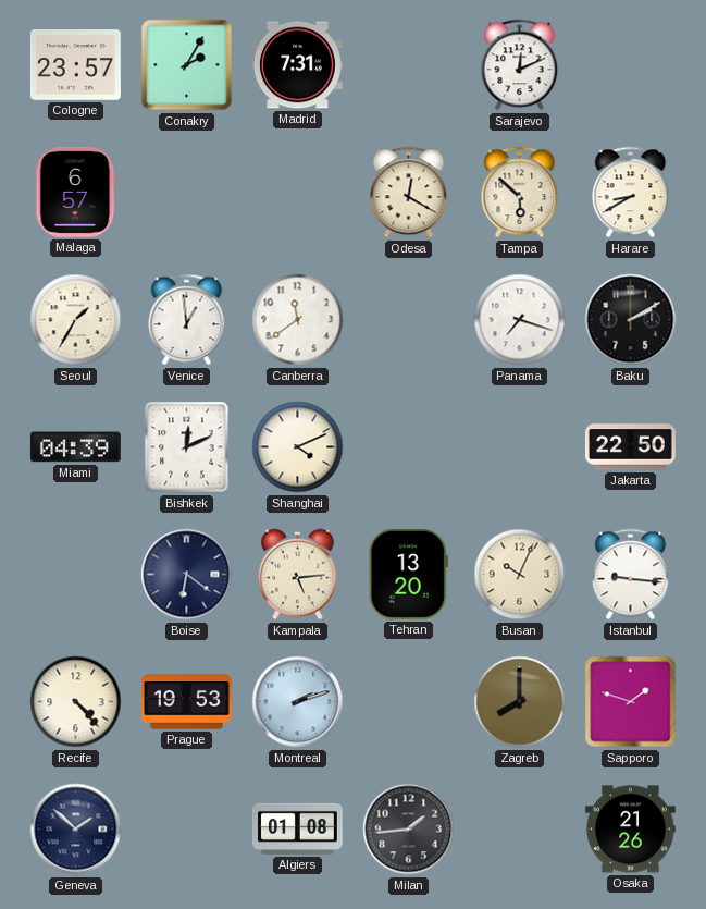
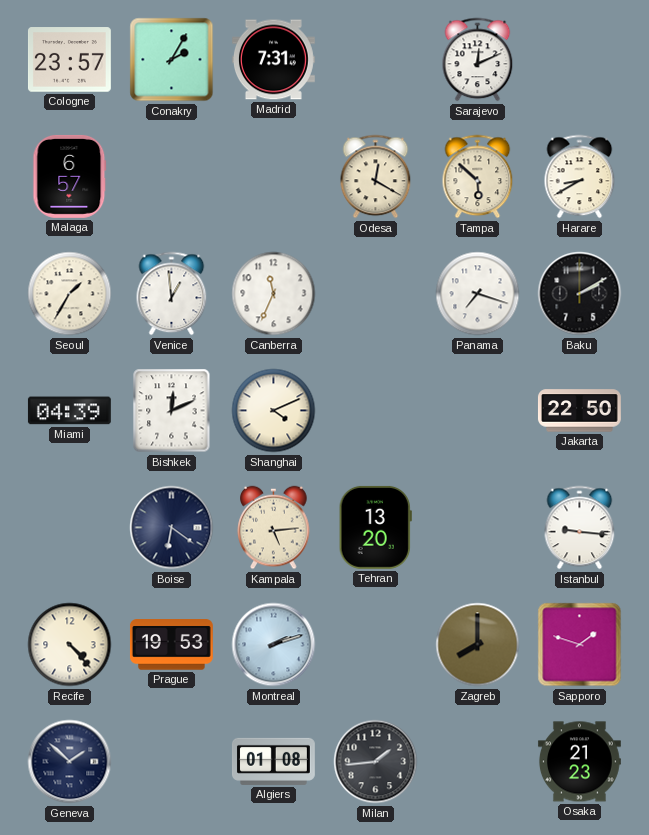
Canberra: 11:39 -> 11:34
Busan: 10:04 -> none
Osaka: 21:26 -> 21:23
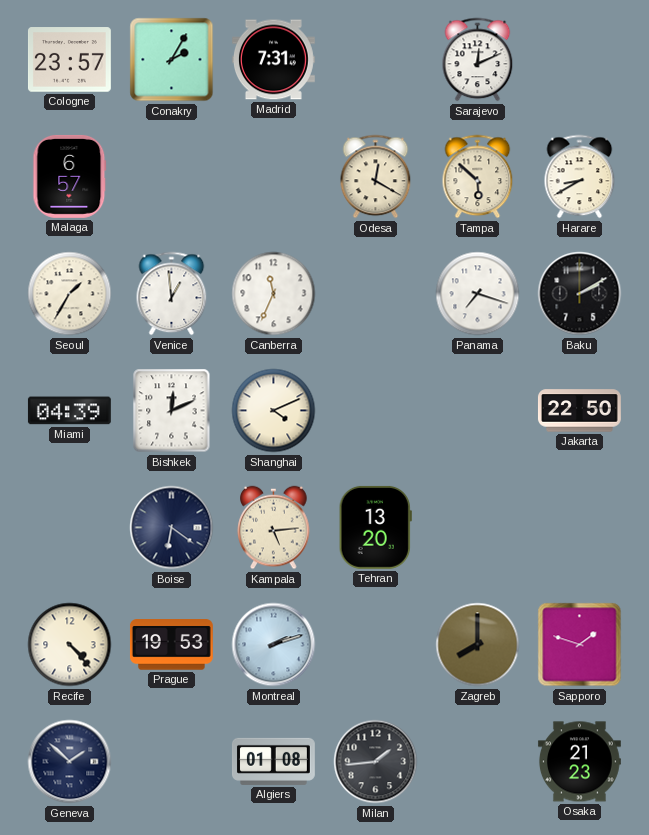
Istanbul: 9:16 -> none
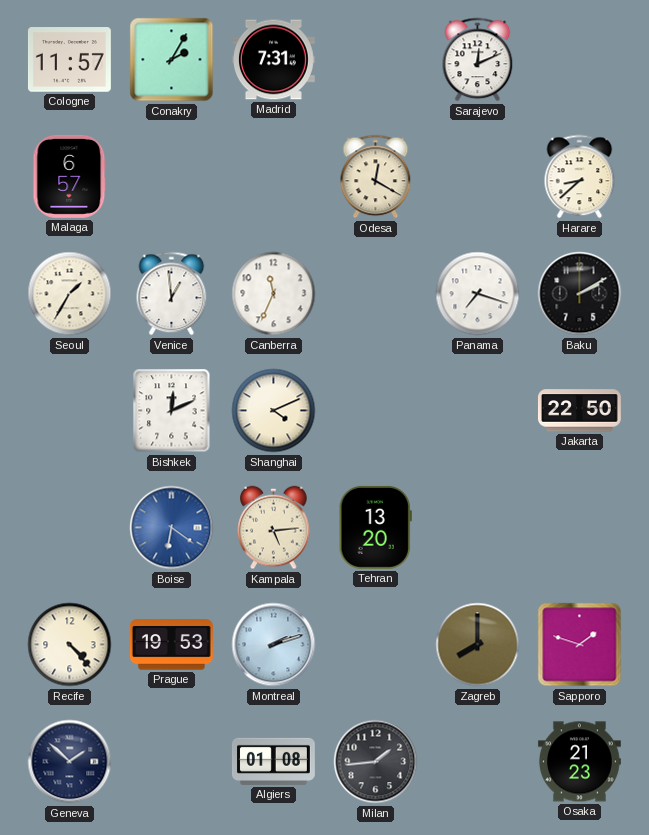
Cologne: 23:57 -> 11:57
Tampa: 5:52 -> none
Harare: 8:40 -> 8:38
Miami: 04:39 -> none
Boise dial: navy -> blue
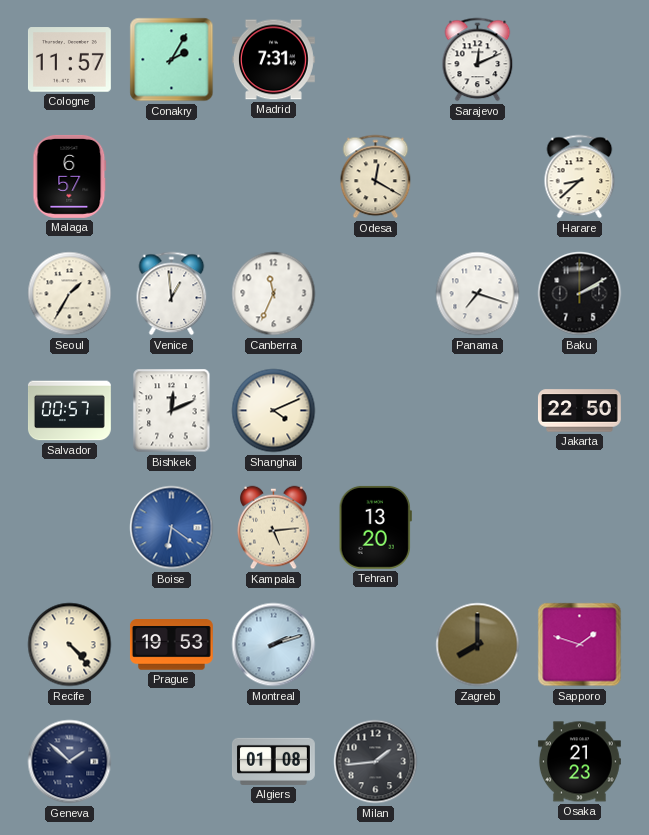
Salvador: none -> 00:57
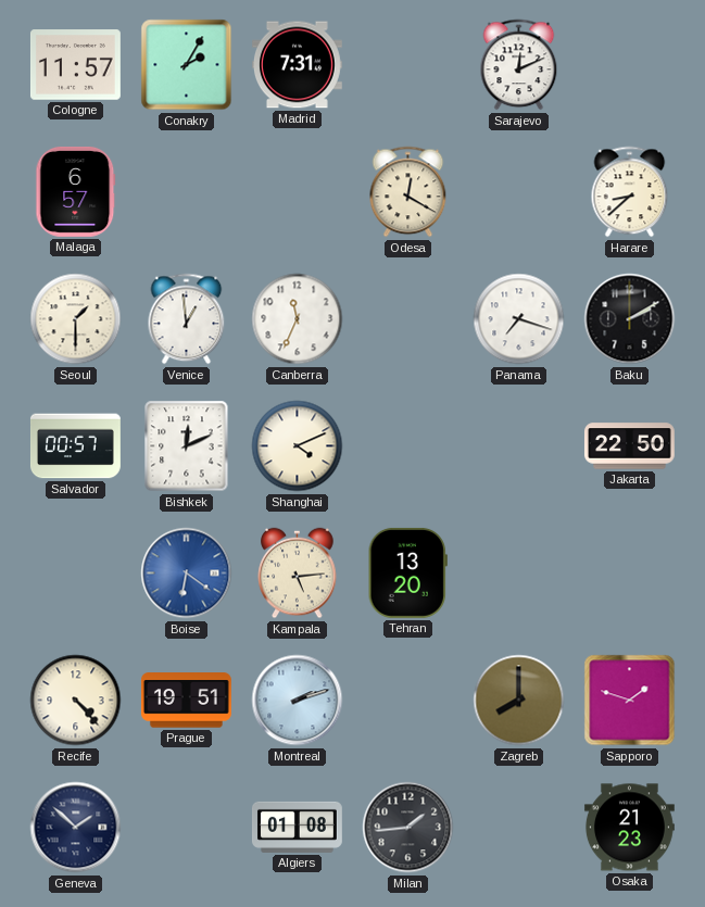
Seoul: 1:35 -> 1:30
Prague: 19:53 -> 19:51
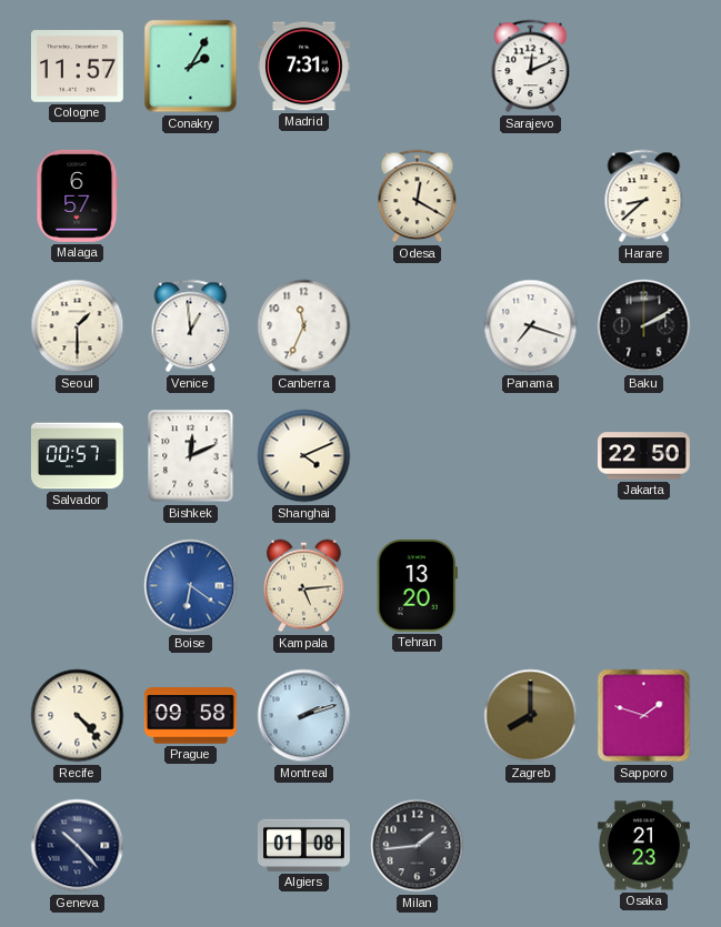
Prague: 19:51 -> 09:58
Geneva: 1:52 -> 10:23
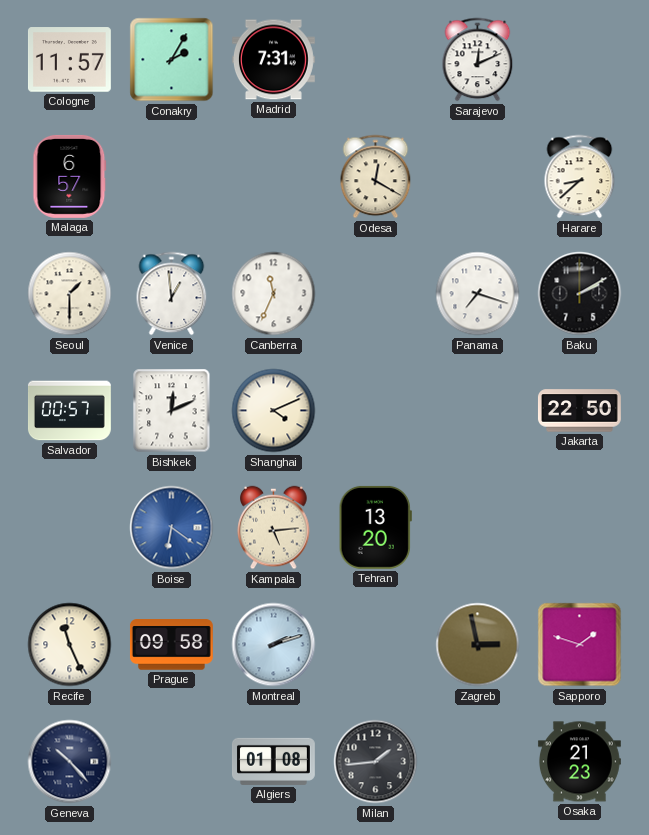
Recife: 4:23 -> 11:26
Zagreb: 8:00 -> 2:58
